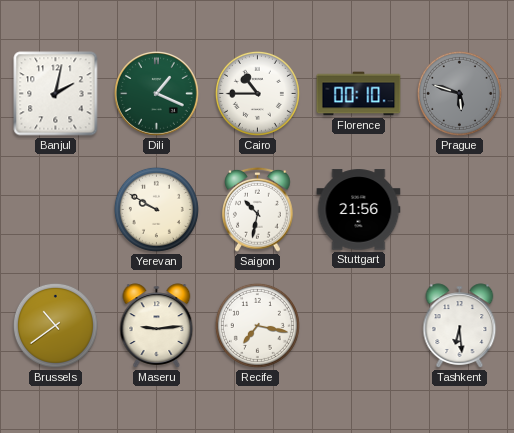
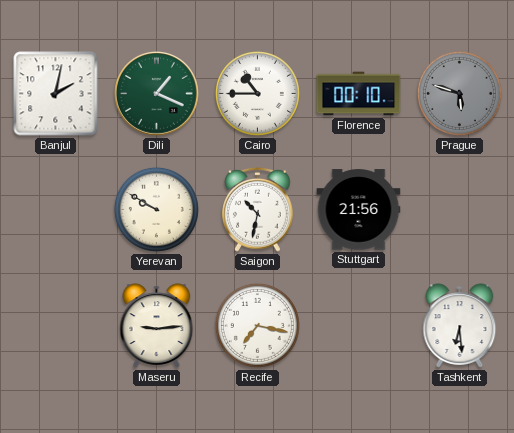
Brussels: 10:39 -> none
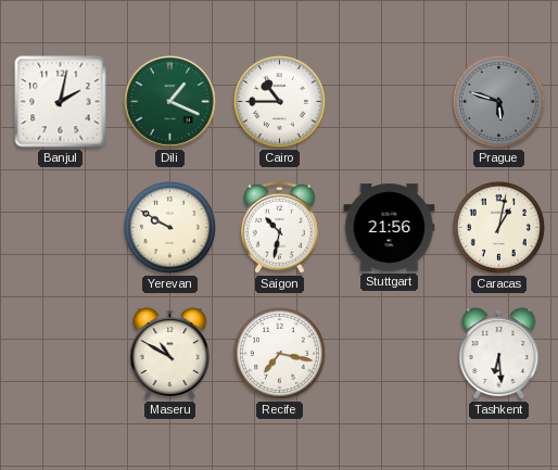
Florence: 00:10 -> none
Caracas: none -> 1:02
Maseru: 9:14 -> 10:50
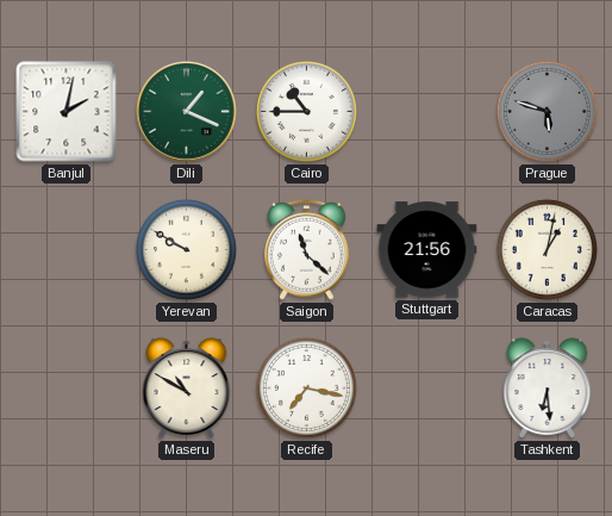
Saigon: 10:32 -> 11:22
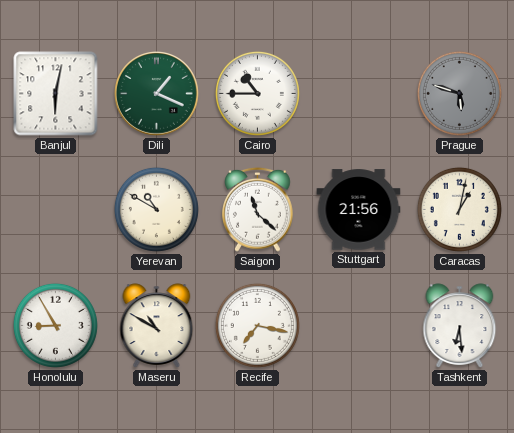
Banjul: 2:02 -> 6:02
Yerevan: 9:50 -> 10:50
Honolulu: none -> 8:55
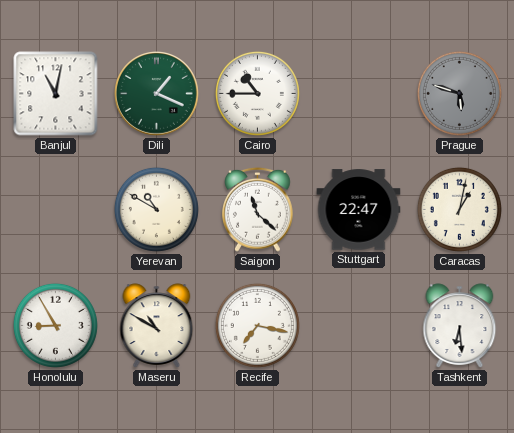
Banjul: 6:02 -> 11:02
Stuttgart: 21:56 -> 22:47
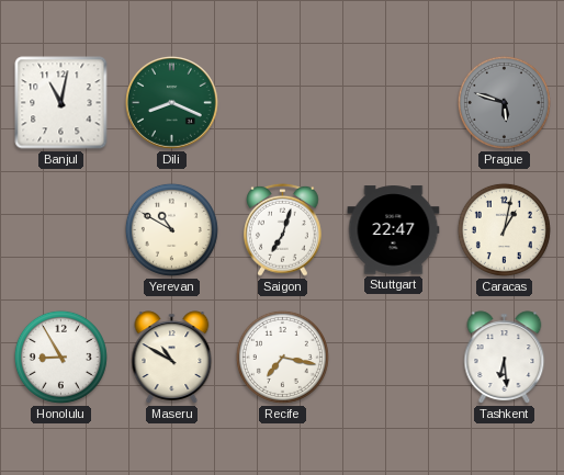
Dili: 1:19 -> 8:19
Cairo: 10:45 -> none
Saigon: 11:22 -> 7:03
